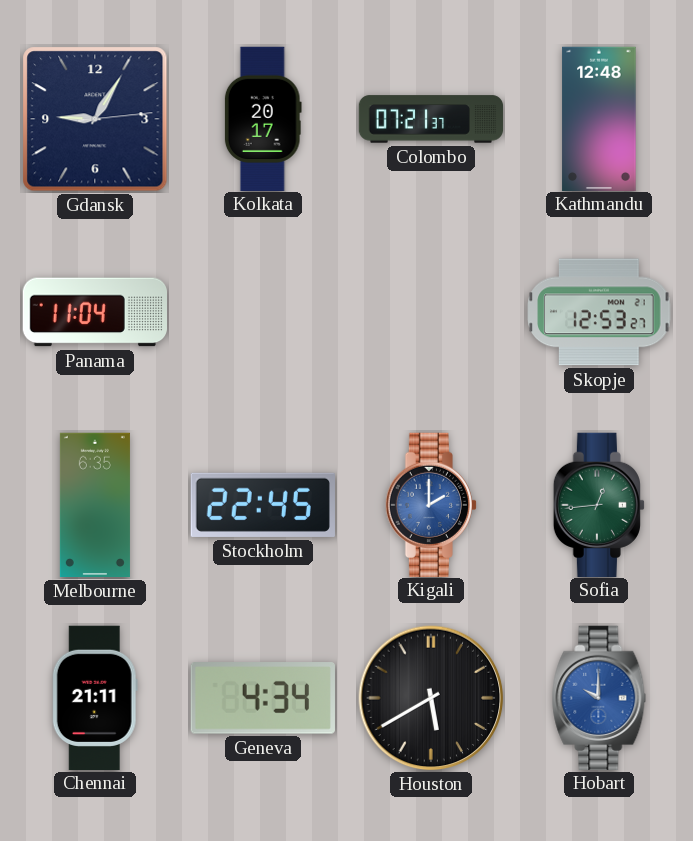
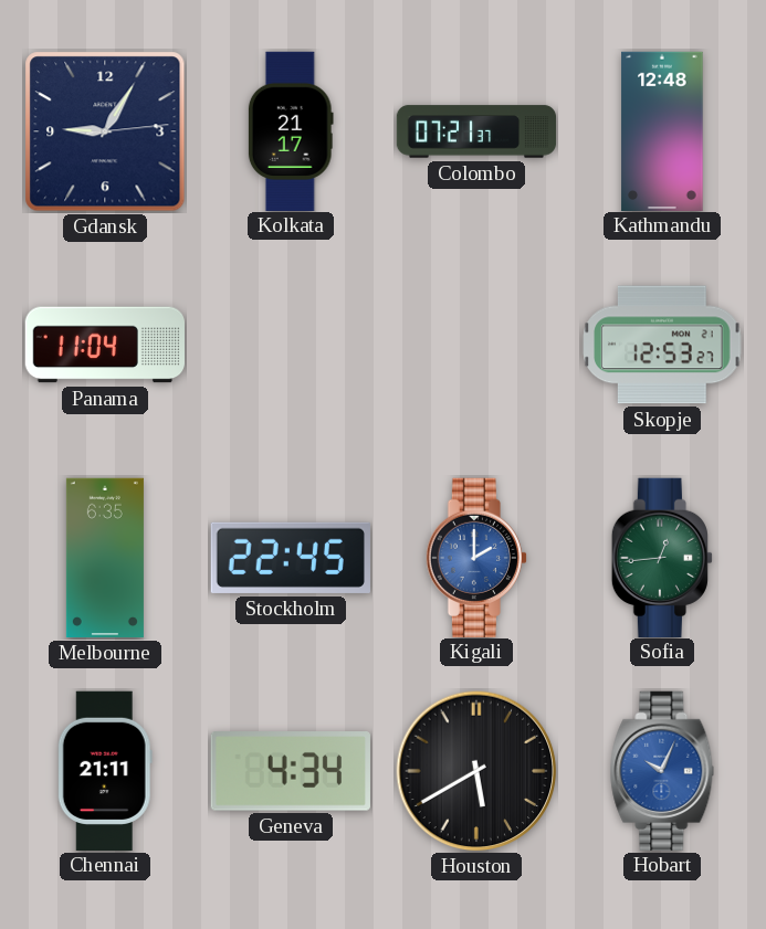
Kolkata: 20:17 -> 21:17
Hobart: 10:00 -> 10:04
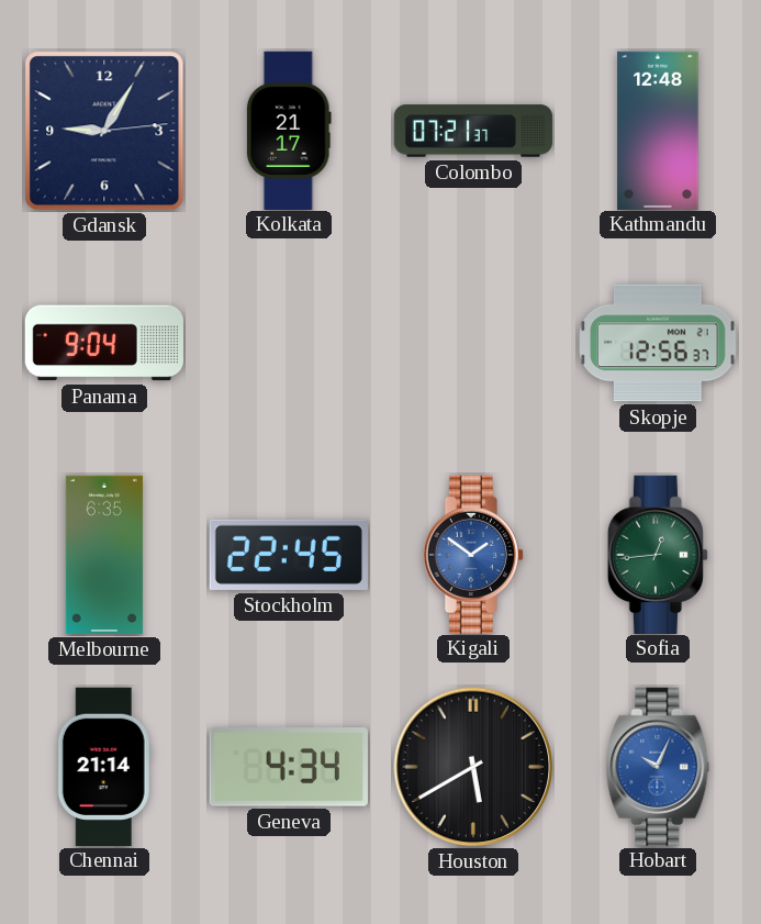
Panama: 11:04 -> 9:04
Skopje: 12:53 -> 12:56
Kigali: 2:00 -> 1:51
Chennai: 21:11 -> 21:14
